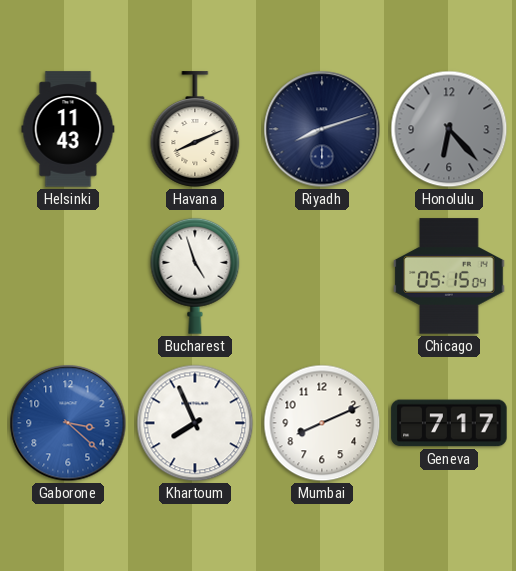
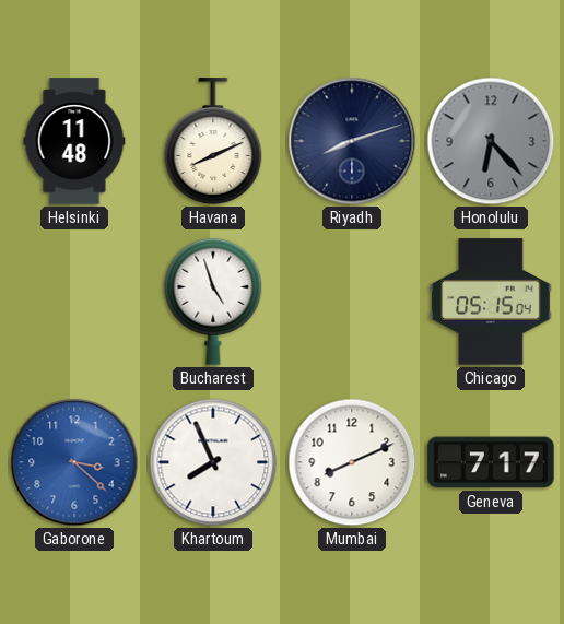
Helsinki: 11:43 -> 11:48
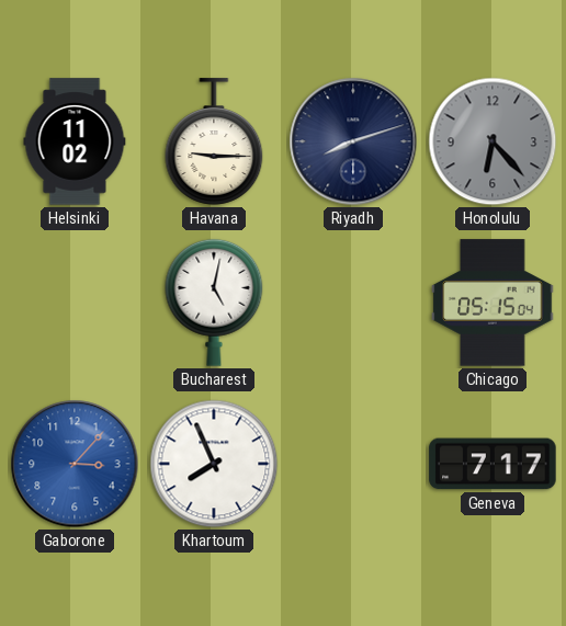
Helsinki: 11:48 -> 11:02
Havana: 8:11 -> 9:15
Bucharest: 4:57 -> 5:02
Gaborone: 3:22 -> 3:07
Mumbai: 8:11 -> none
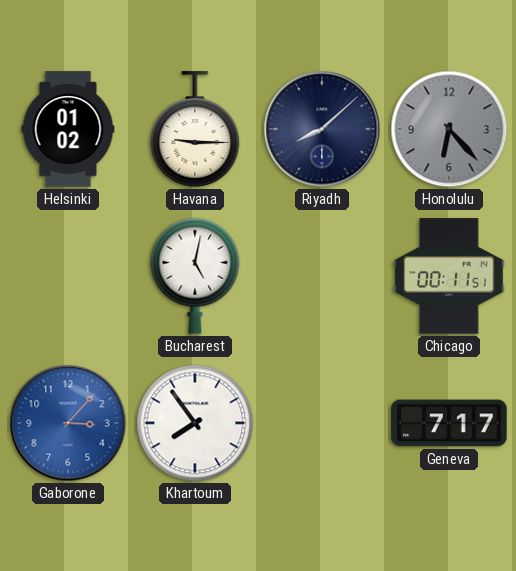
Helsinki: 11:02 -> 01:02
Riyadh: 8:12 -> 8:08
Chicago: 05:15 -> 00:11
Khartoum: 7:56 -> 7:54
